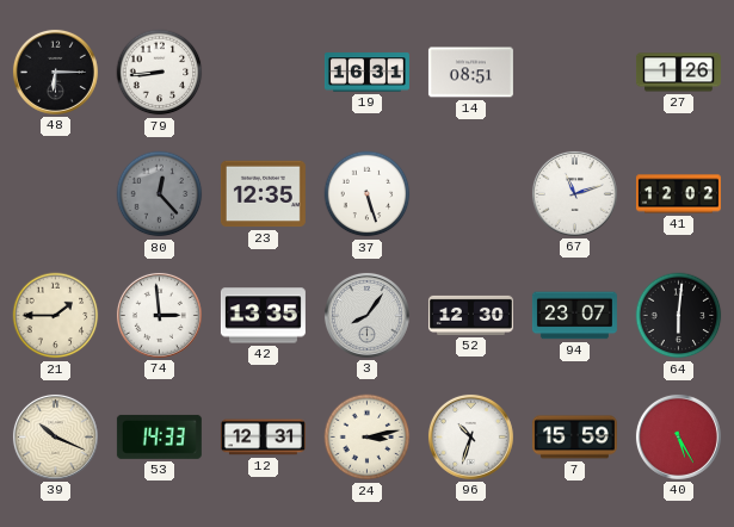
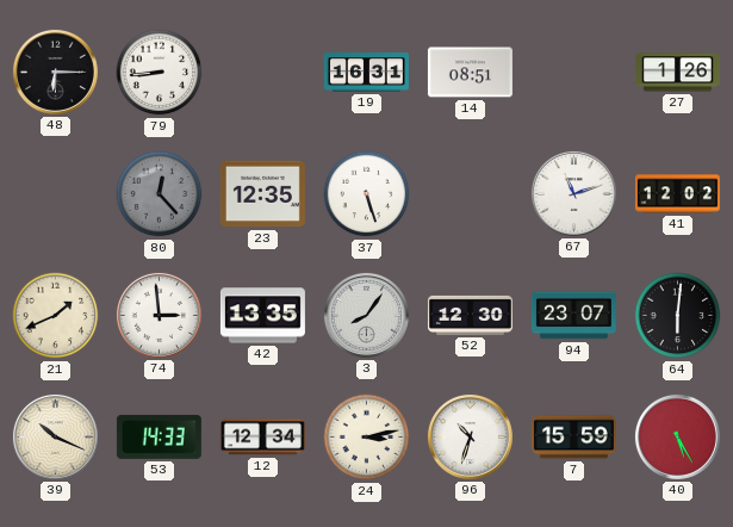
21: 1:45 -> 1:41
12: 12:31 -> 12:34
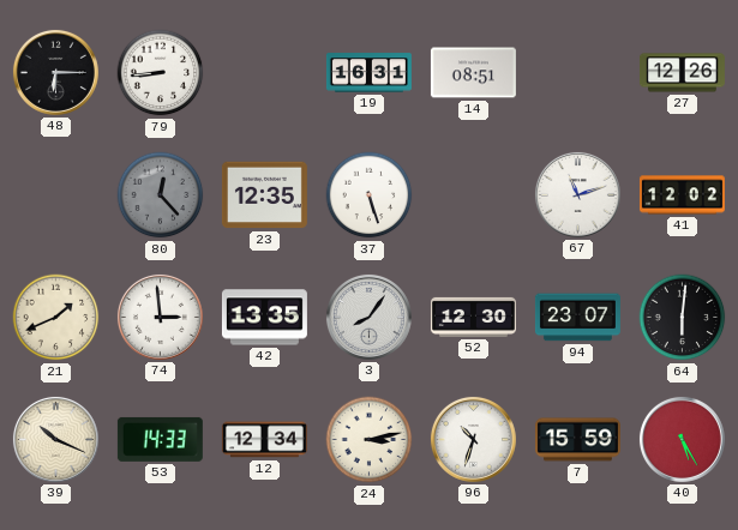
27: 1:26 -> 12:26
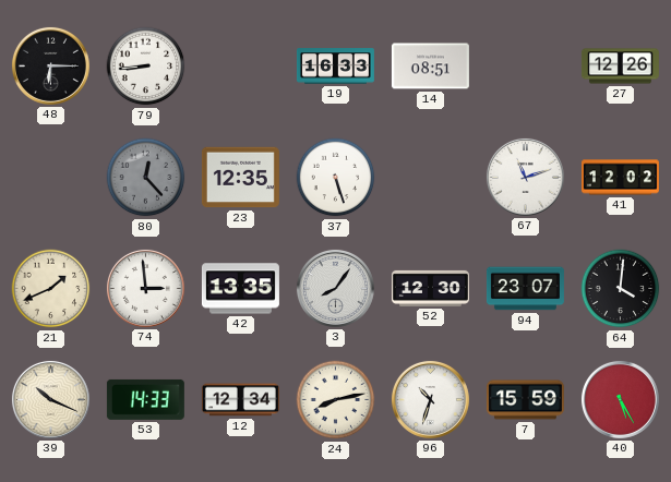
19: 16:31 -> 16:33
64: 6:01 -> 4:01
24: 3:13 -> 8:13
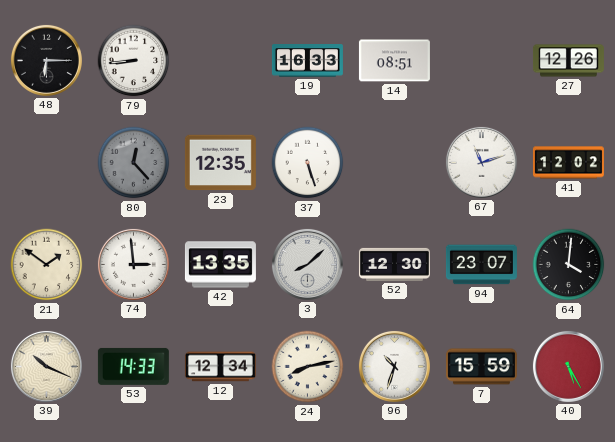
21: 1:41 -> 1:51
3: 8:06 -> 8:08
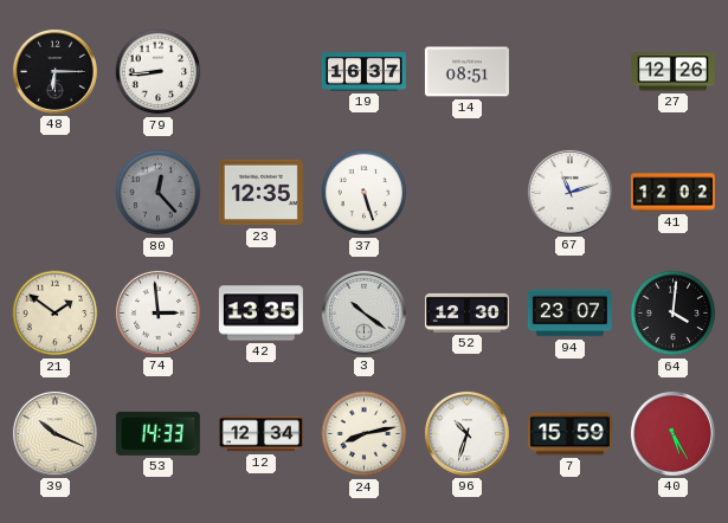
19: 16:33 -> 16:37
3: 8:08 -> 10:21
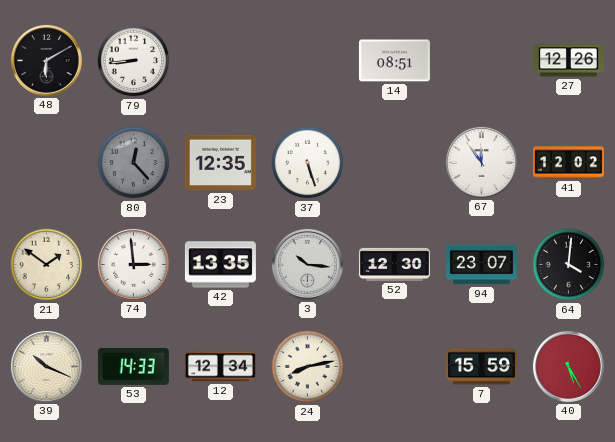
48: 6:15 -> 6:10
19: 16:37 -> none
67: 11:12 -> 11:54
3: 10:21 -> 10:16
96: 10:33 -> none
